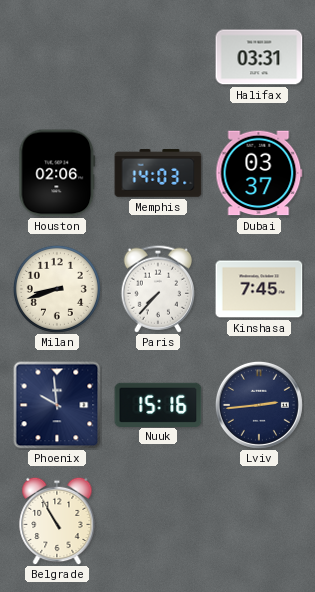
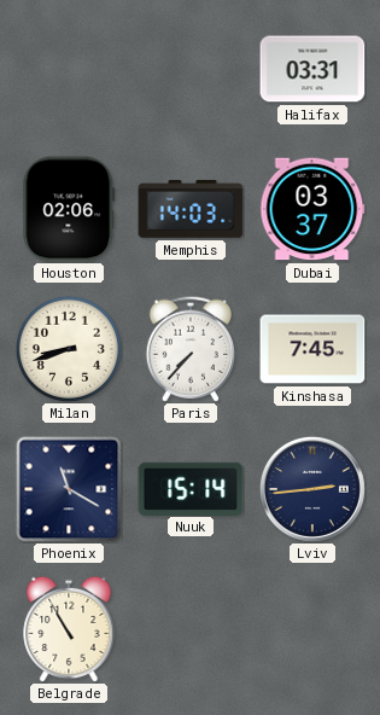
Phoenix: 9:59 -> 11:20
Nuuk: 15:16 -> 15:14
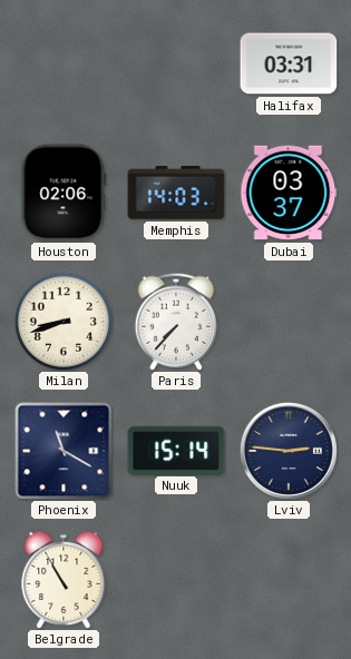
Kinshasa: 7:45 -> none
Lviv: 2:44 -> 2:46
